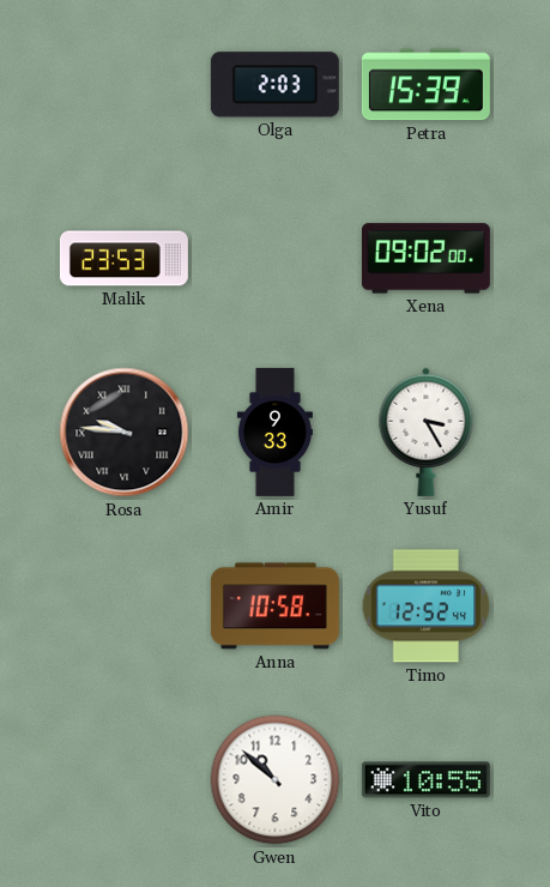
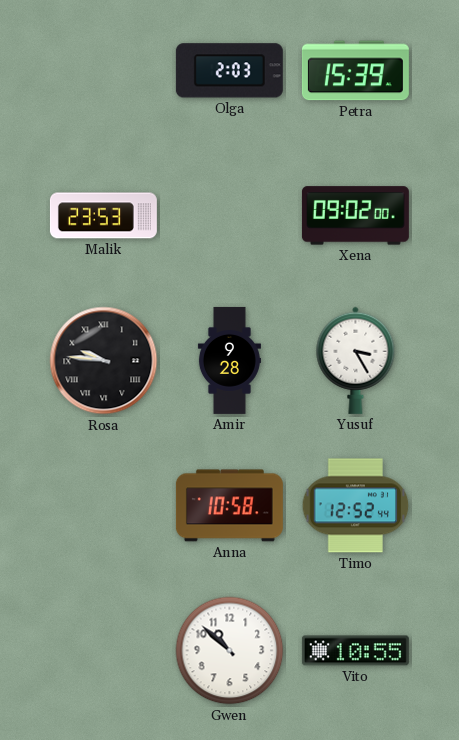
Amir: 9:33 -> 9:28
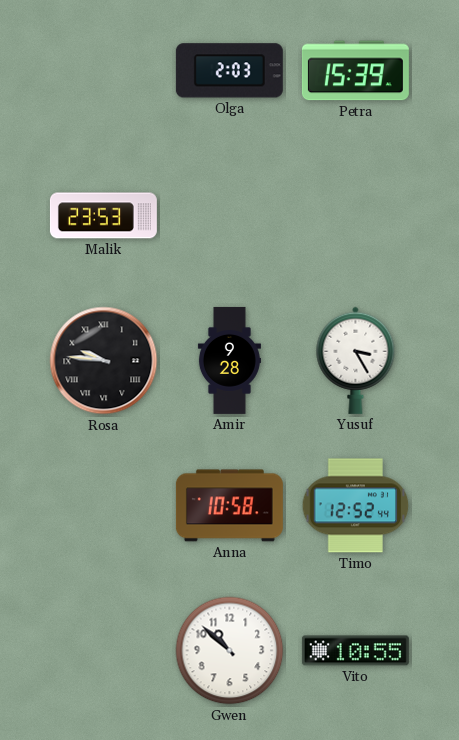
Xena: 09:02 -> none
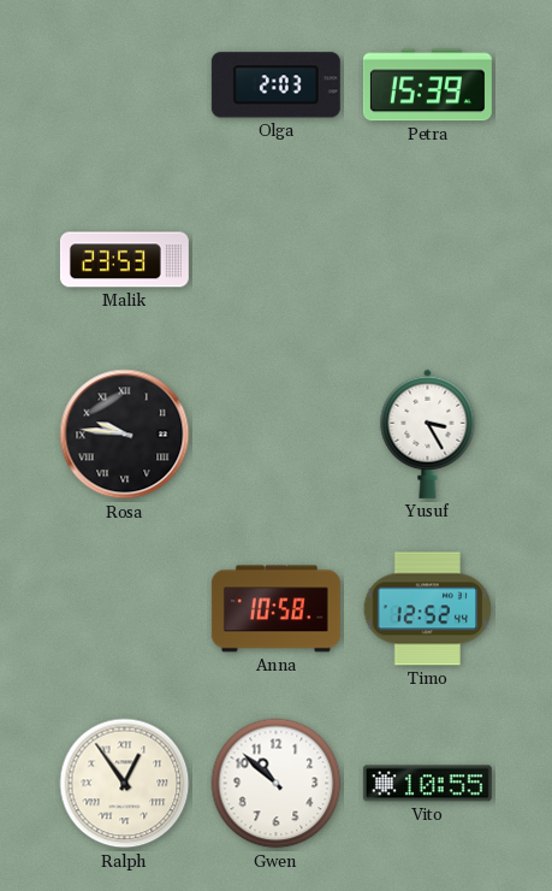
Amir: 9:28 -> none
Ralph: none -> 12:54
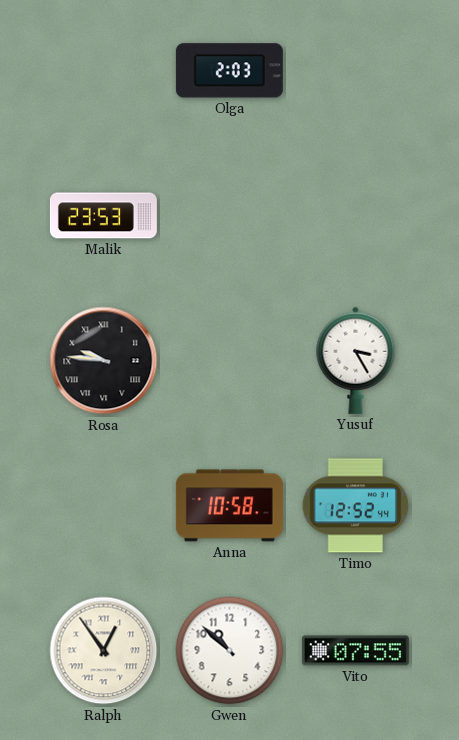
Petra: 15:39 -> none
Vito: 10:55 -> 07:55
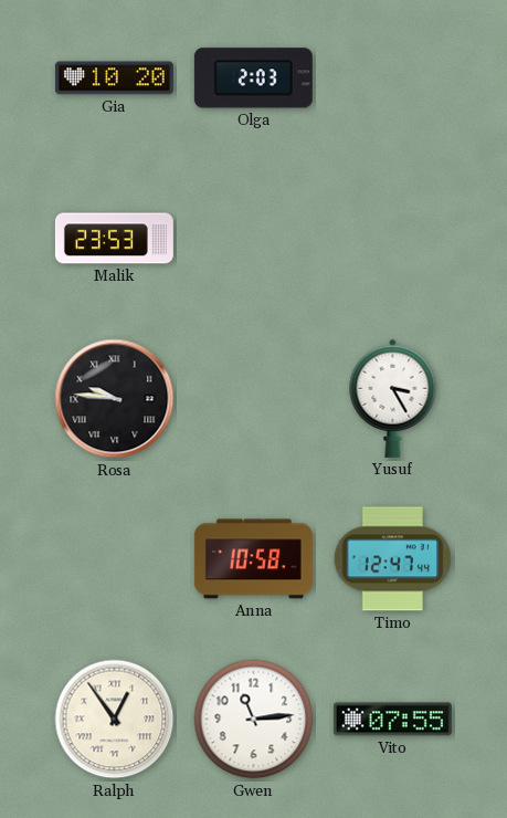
Gia: none -> 10:20
Timo: 12:52 -> 12:47
Gwen: 10:52 -> 11:14
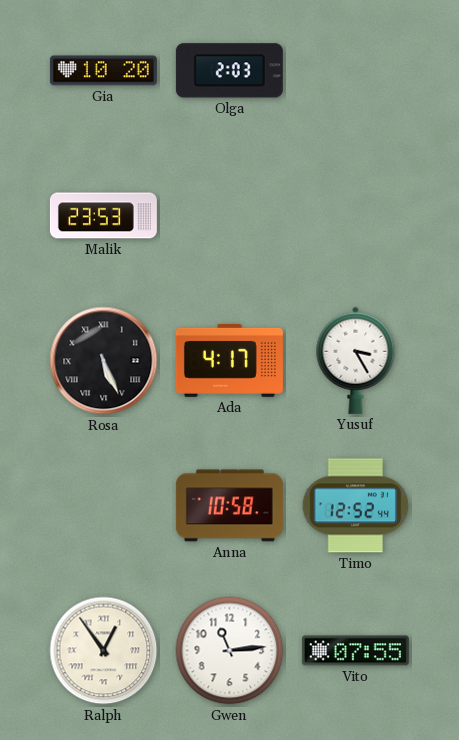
Rosa: 9:46 -> 5:26
Ada: none -> 4:17
Timo: 12:47 -> 12:52
